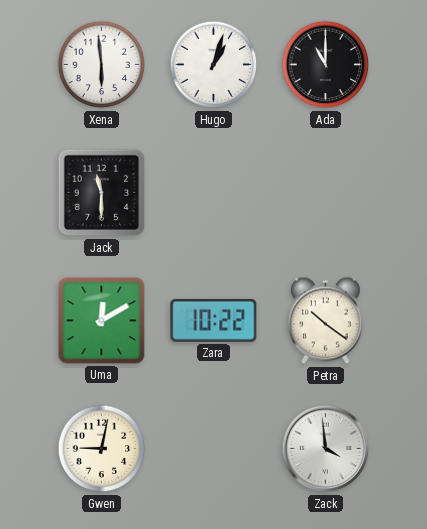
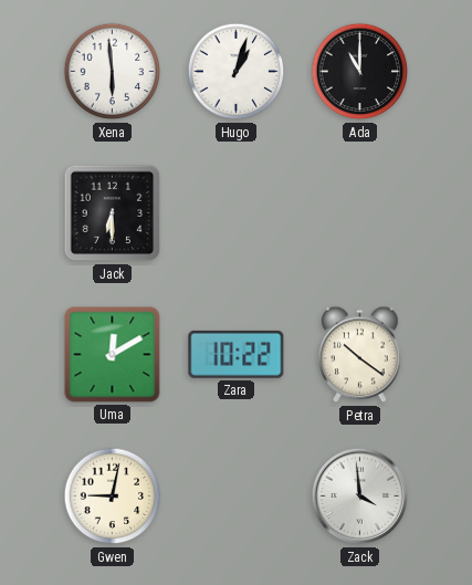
Jack: 11:30 -> 6:30
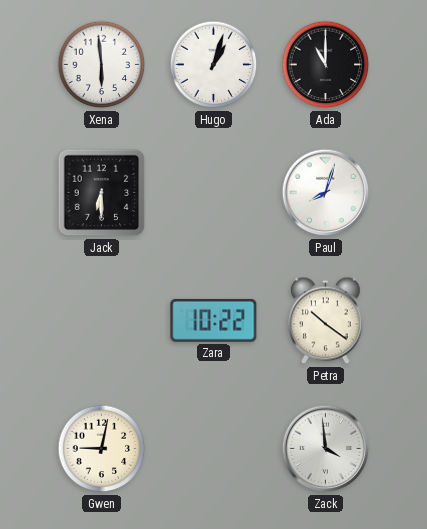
Paul: none -> 8:03
Uma: 12:10 -> none
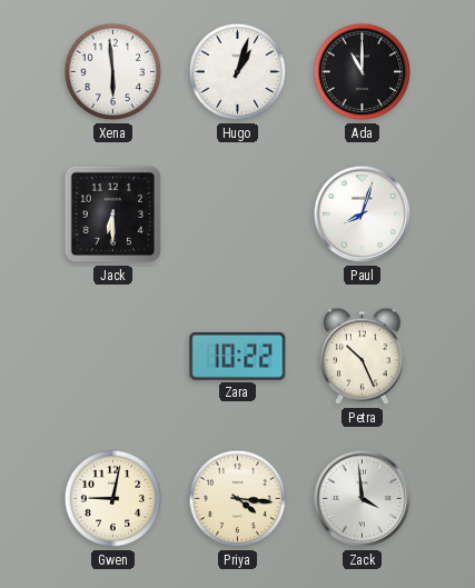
Petra: 10:21 -> 10:26
Priya: none -> 4:16
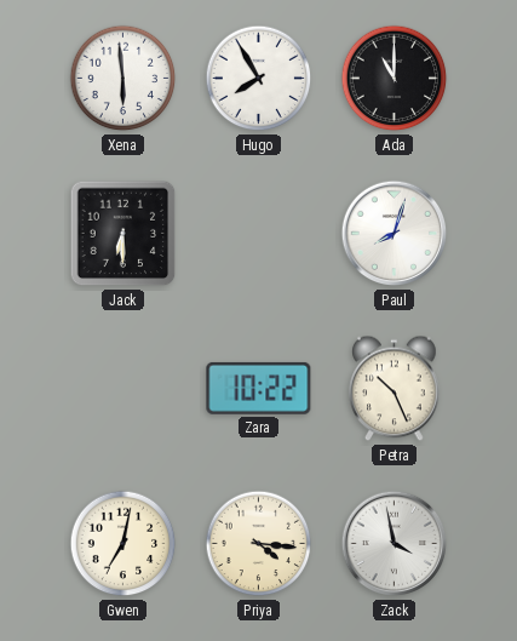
Hugo: 1:03 -> 7:55
Gwen: 9:02 -> 7:02
Zack: 3:59 -> 3:58
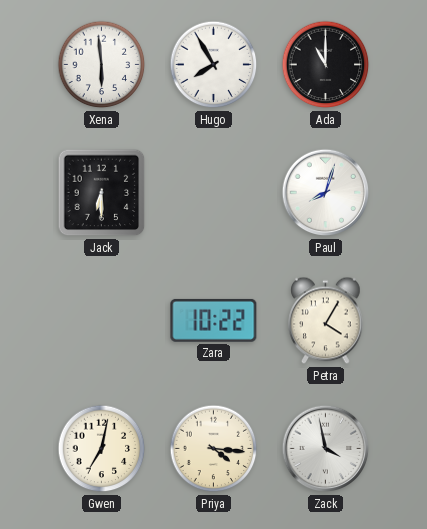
Petra: 10:26 -> 4:05
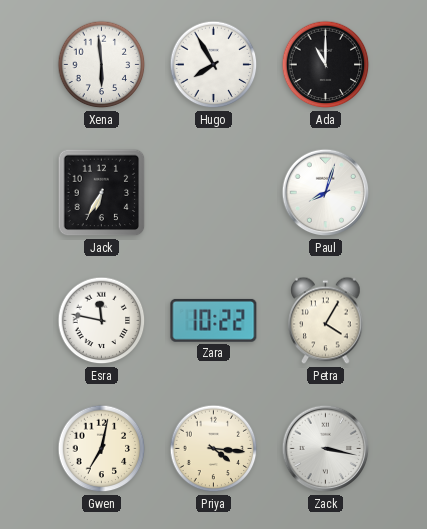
Jack: 6:30 -> 6:35
Esra: none -> 11:47
Zack: 3:58 -> 3:17
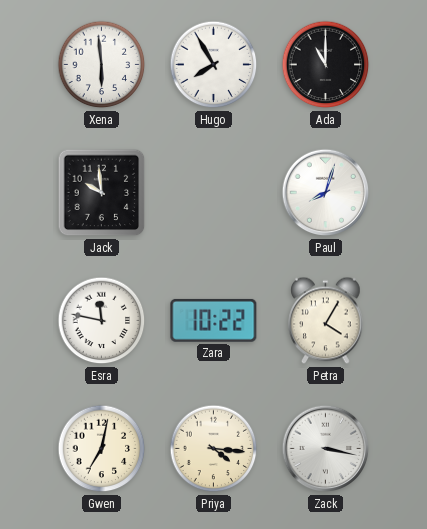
Jack: 6:35 -> 9:59
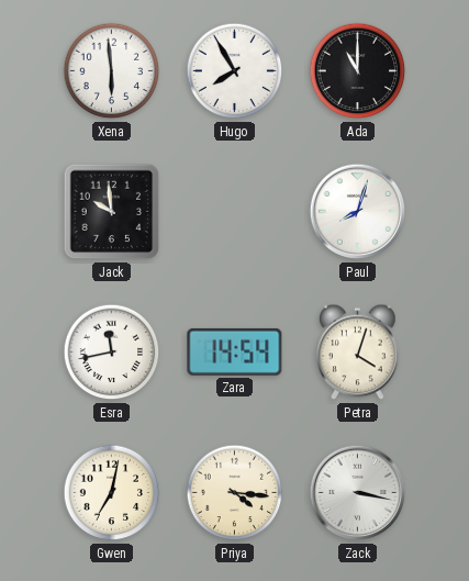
Esra: 11:47 -> 11:43
Zara: 10:22 -> 14:54
Petra: 4:05 -> 4:03
